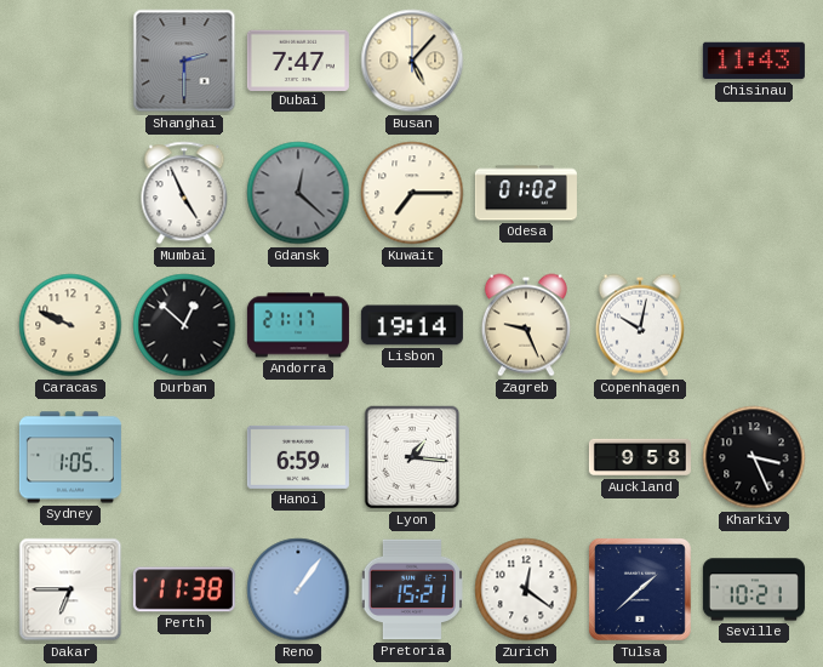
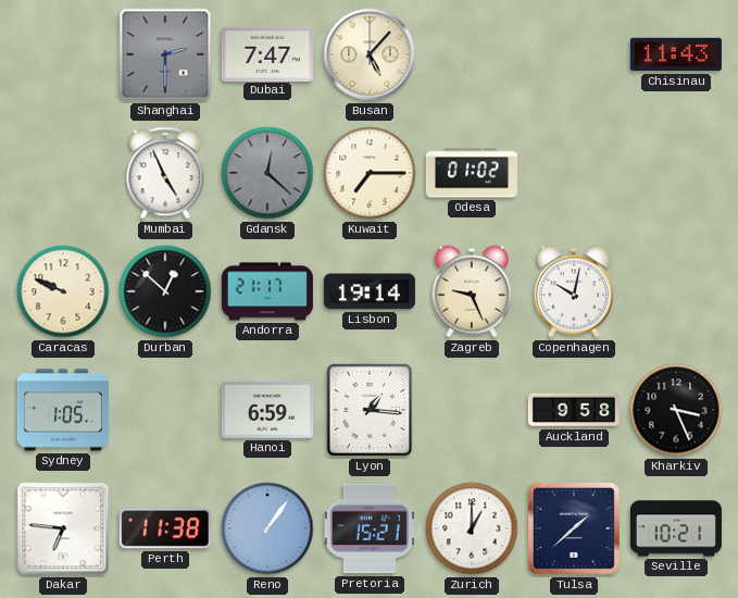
Dakar: 6:45 -> 6:46
Zurich: 12:21 -> 1:00
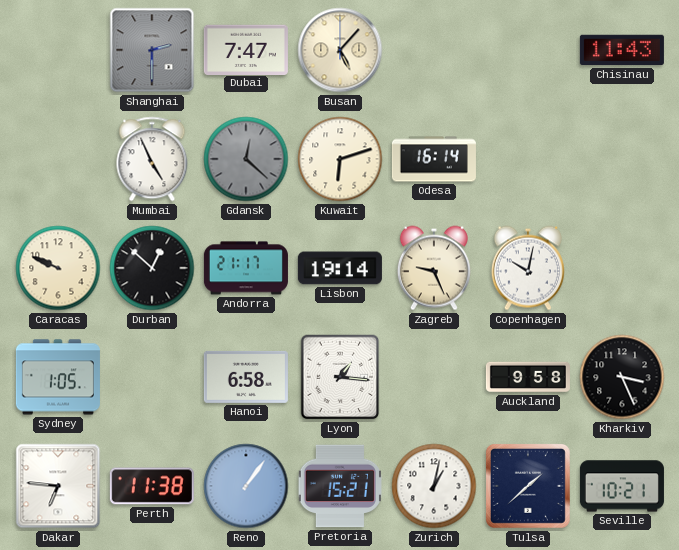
Kuwait: 7:15 -> 6:12
Odesa: 01:02 -> 16:14
Hanoi: 6:59 -> 6:58
Zurich: 1:00 -> 1:02
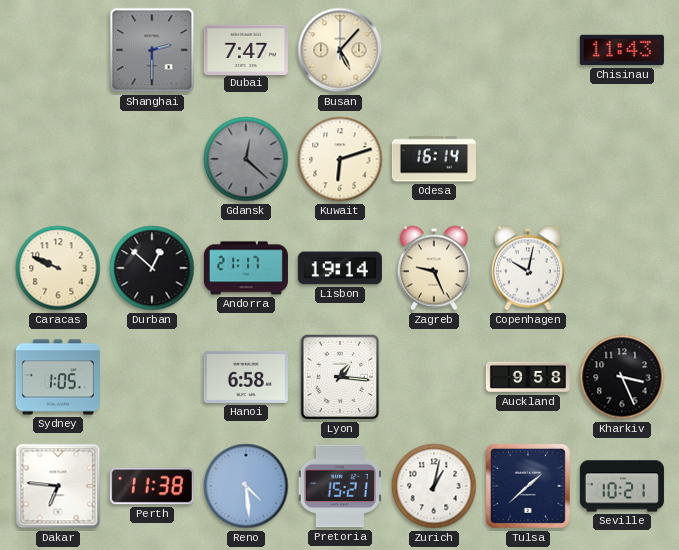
Mumbai: 4:56 -> none
Reno: 1:06 -> 4:29
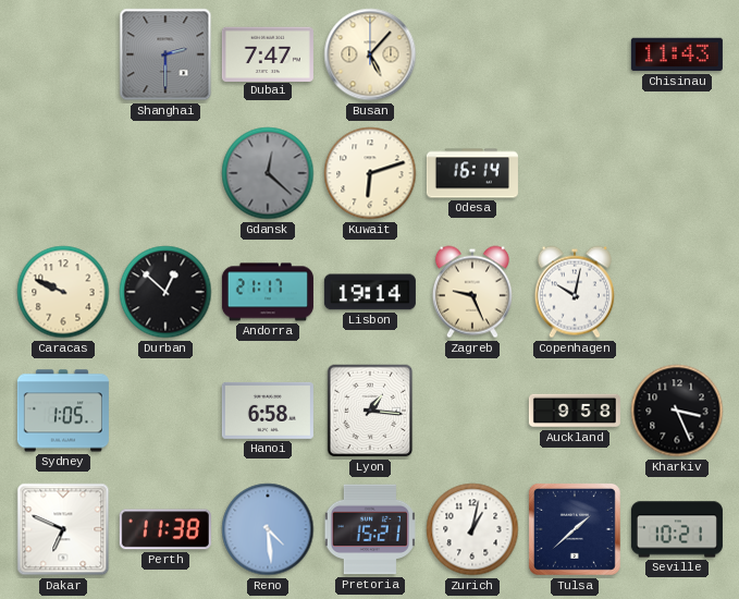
Dakar: 6:46 -> 6:49
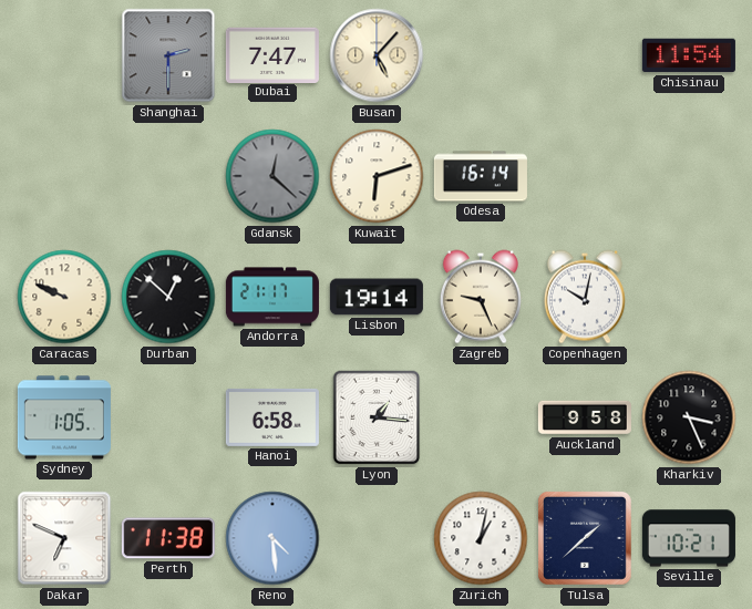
Chisinau: 11:43 -> 11:54
Pretoria: 15:21 -> none
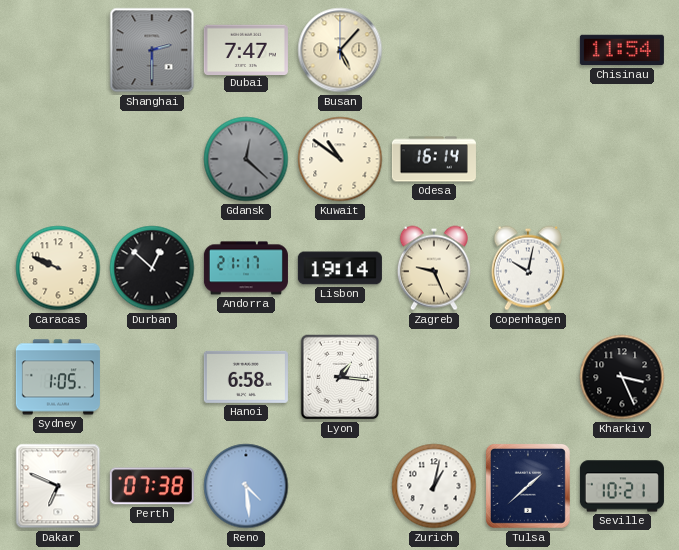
Kuwait: 6:12 -> 10:51
Auckland: 9:58 -> none
Perth: 11:38 -> 07:38
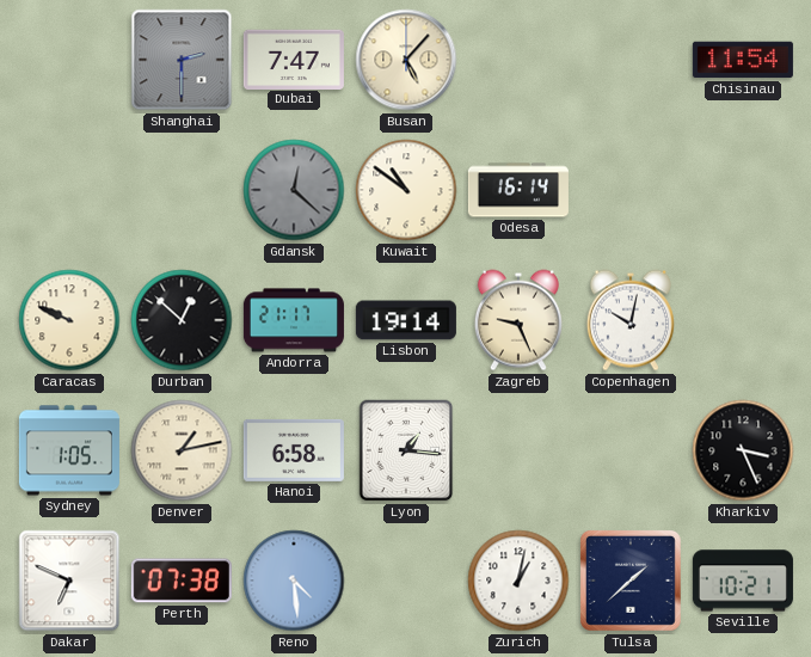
Denver: none -> 1:13
